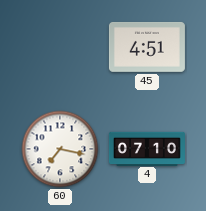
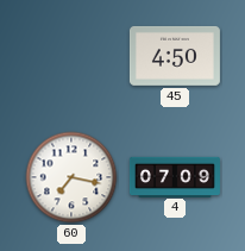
45: 4:51 -> 4:50
4: 07:10 -> 07:09
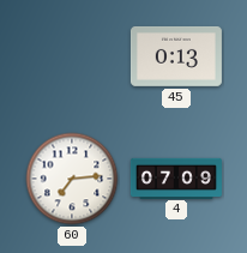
45: 4:50 -> 0:13
60: 7:17 -> 7:14
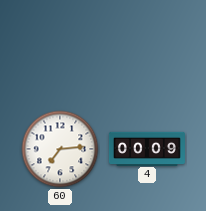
45: 0:13 -> none
4: 07:09 -> 00:09
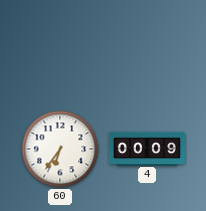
60: 7:14 -> 6:36
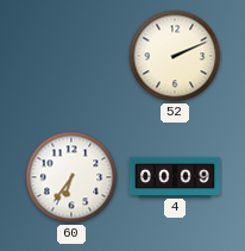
52: none -> 2:11
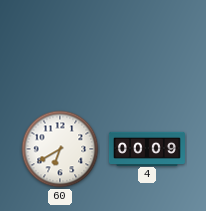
52: 2:11 -> none
60: 6:36 -> 6:40
